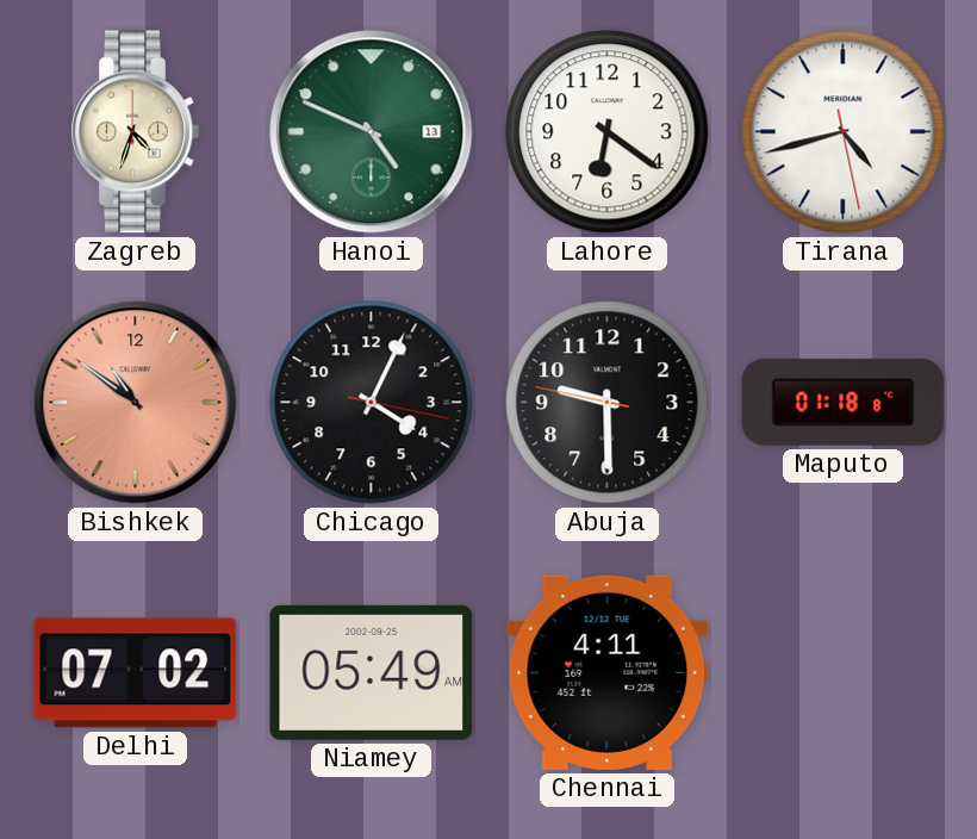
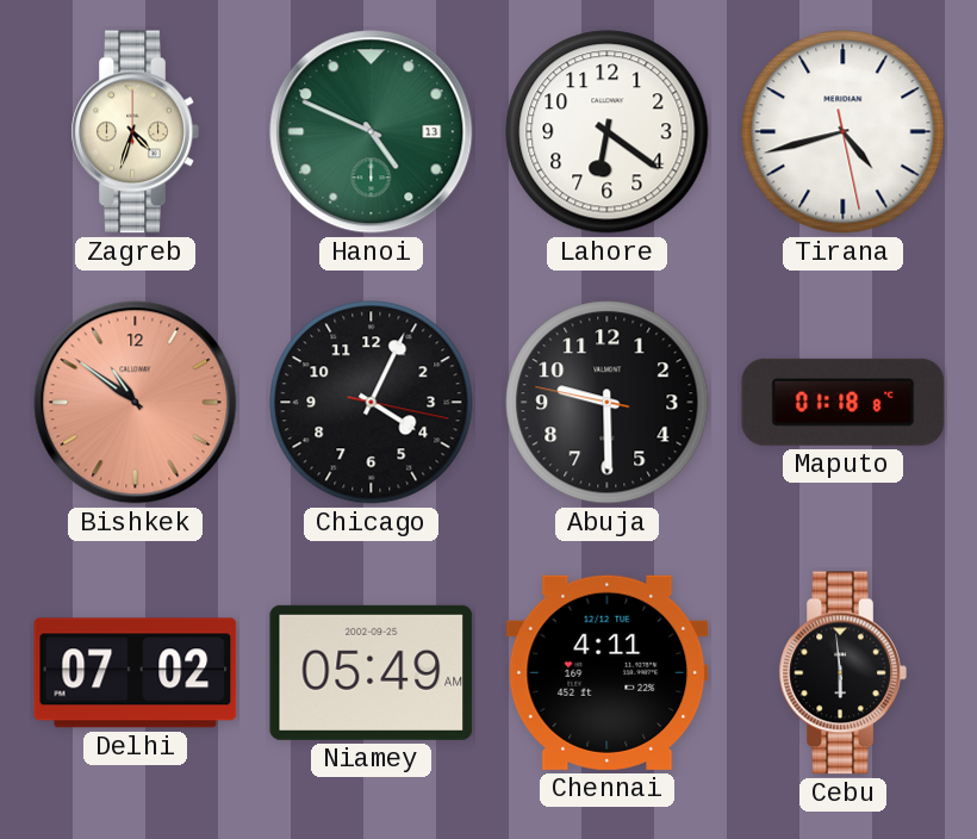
Cebu: none -> 5:59
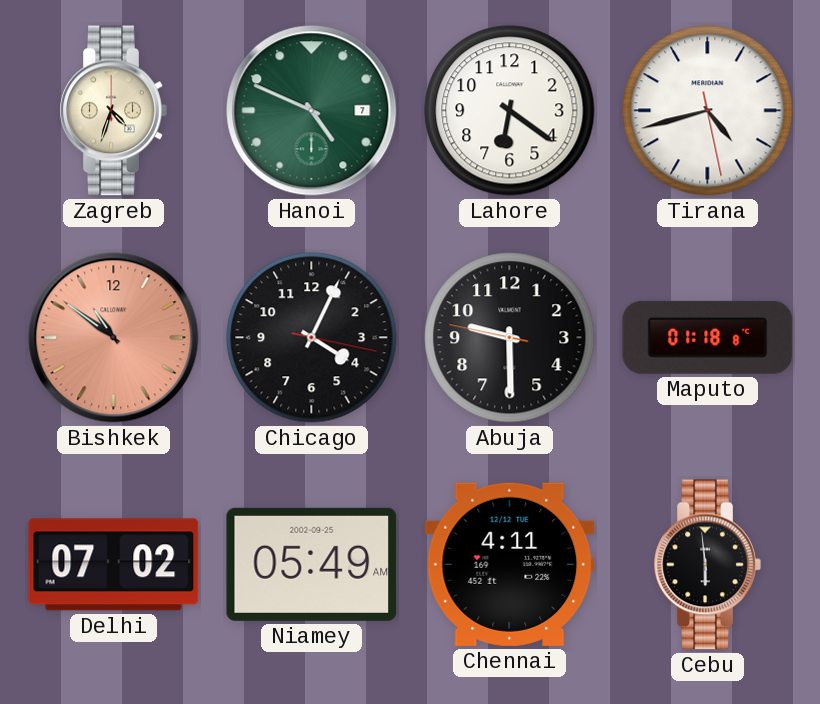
Hanoi date: 13 -> 7
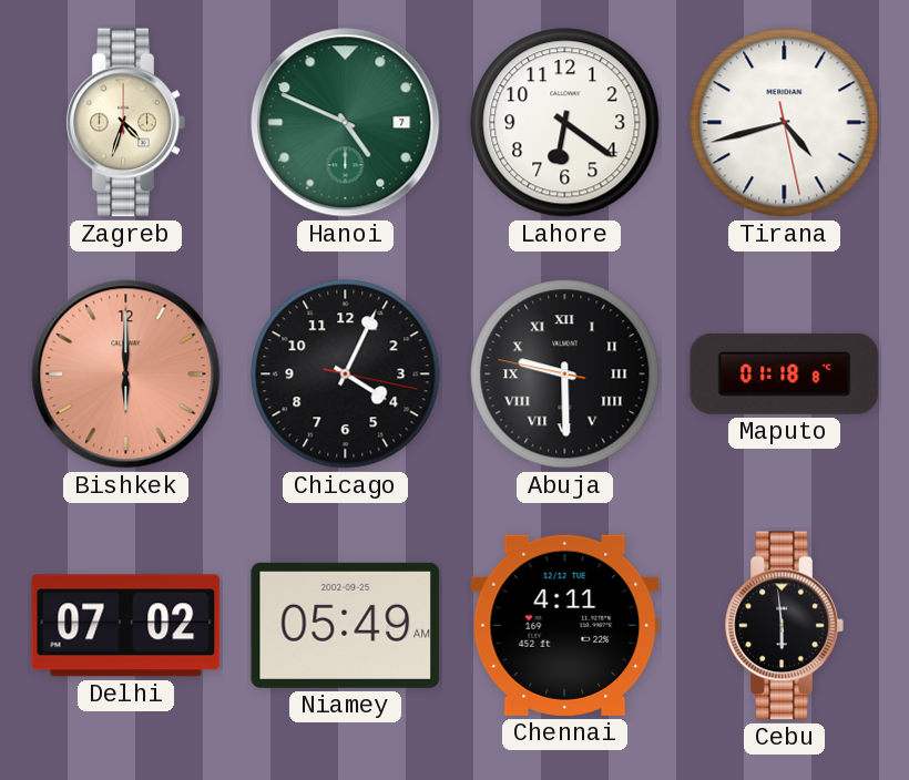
Bishkek: 10:51 -> 6:00
Abuja numerals: Arabic -> Roman
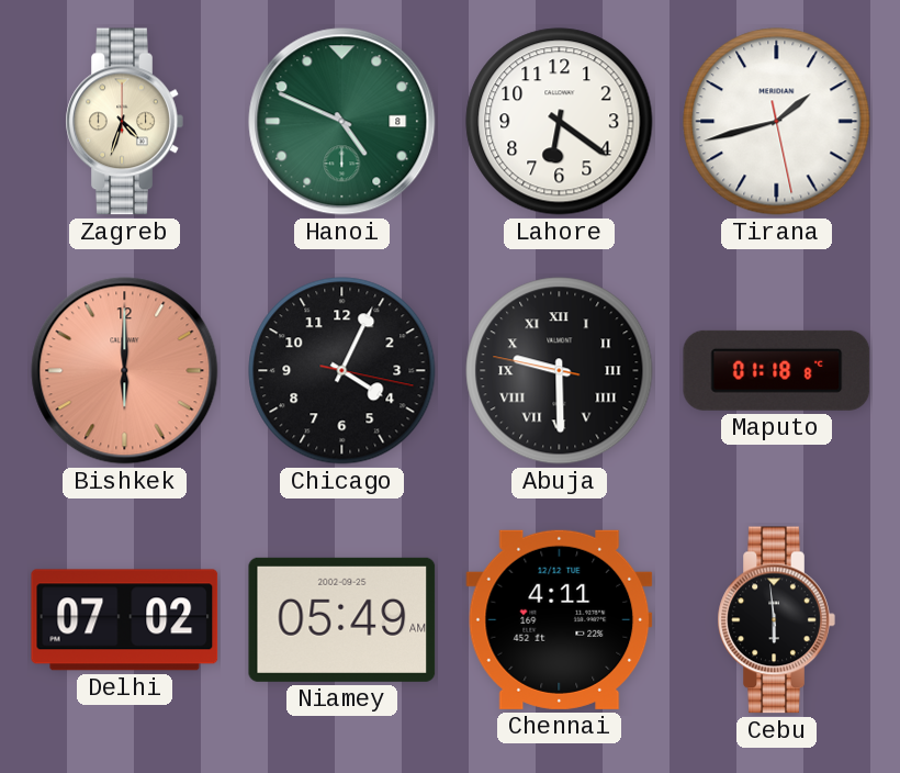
Hanoi date: 7 -> 8
Tirana: 4:42 -> 1:42
